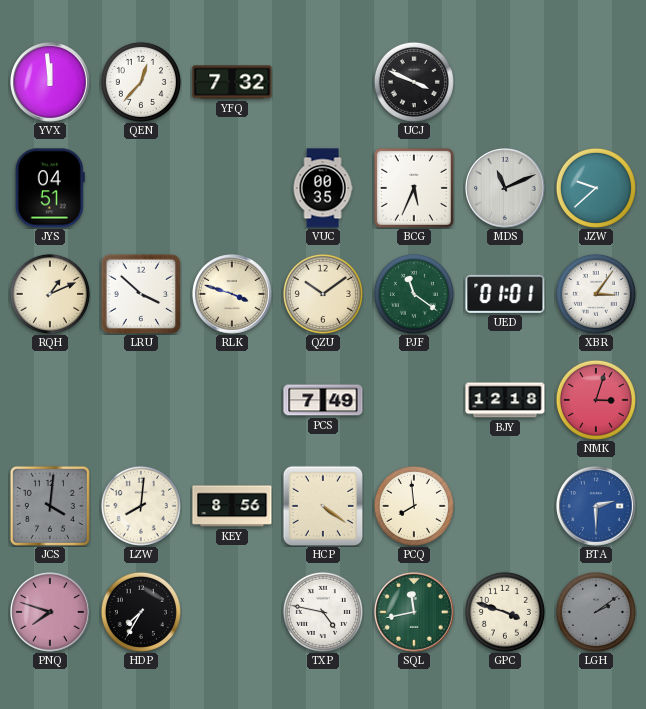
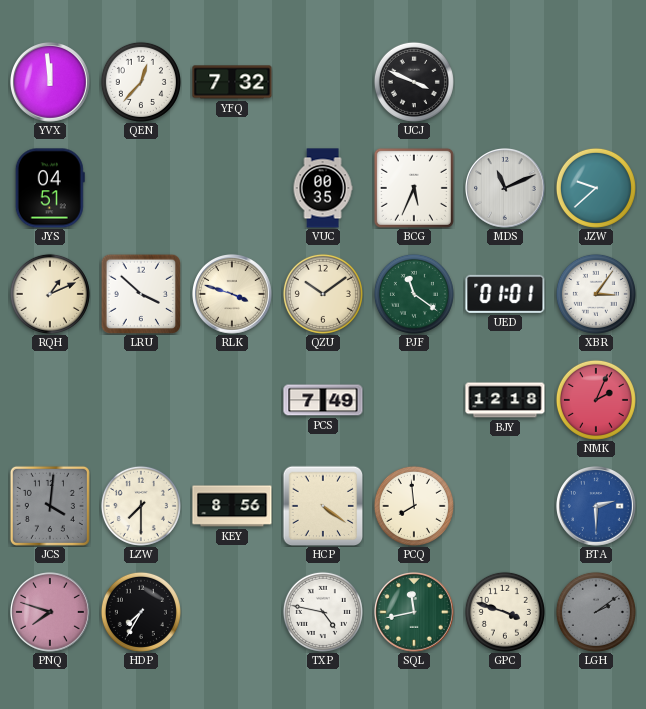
NMK: 3:03 -> 2:04
LZW: 8:01 -> 7:30
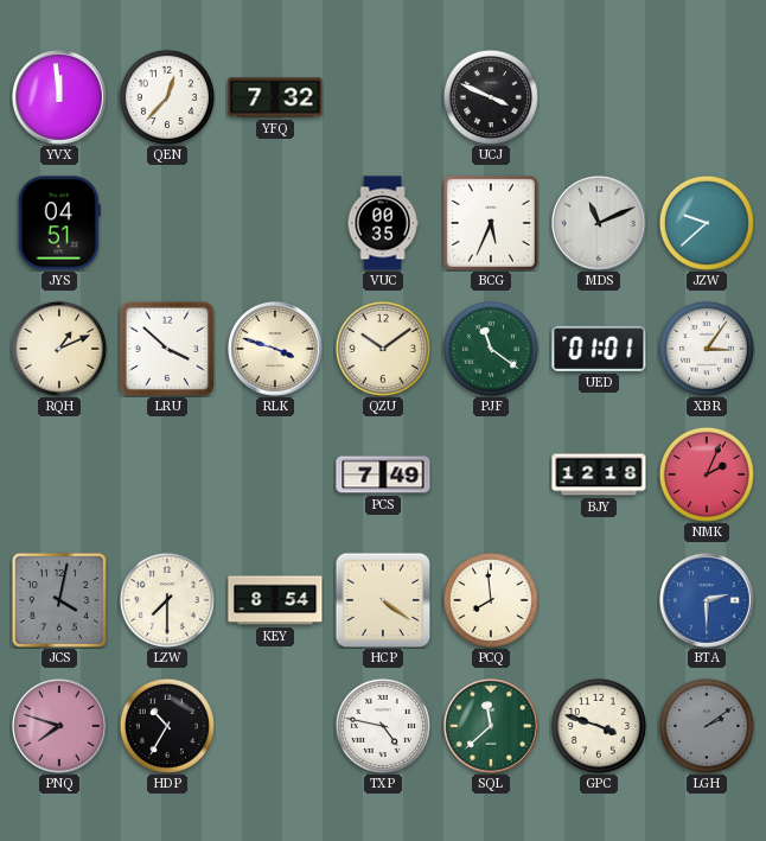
JCS: 4:01 -> 4:02
KEY: 8:56 -> 8:54
HDP: 7:35 -> 10:35
SQL: 11:43 -> 11:38
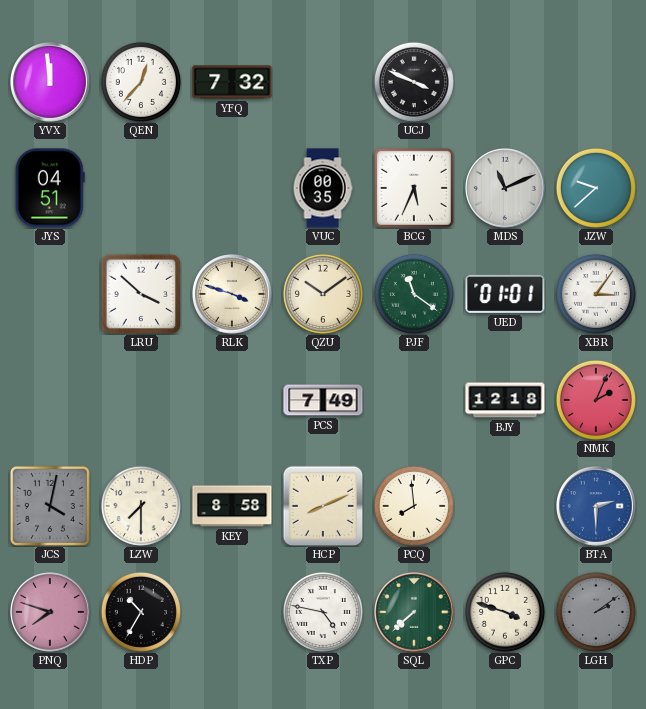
RQH: 1:11 -> none
KEY: 8:54 -> 8:58
HCP: 4:21 -> 8:11
SQL: 11:38 -> 7:38
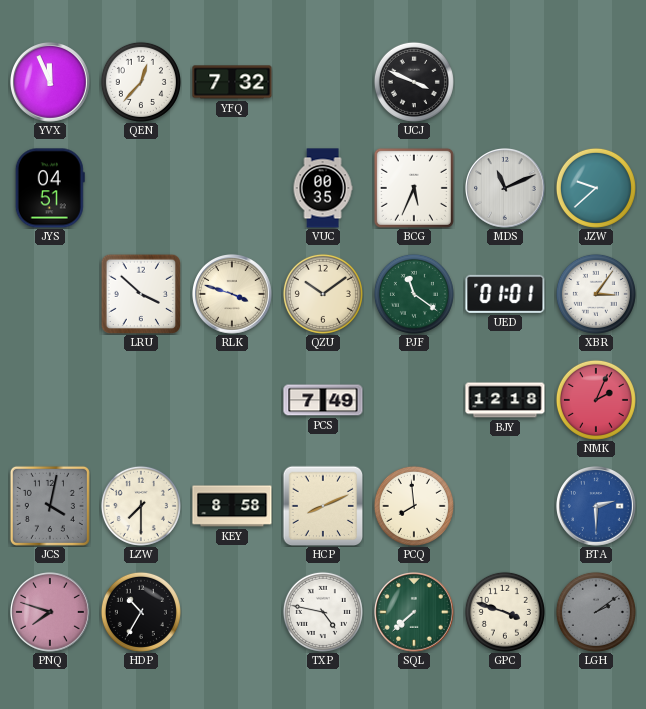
YVX: 11:59 -> 11:56
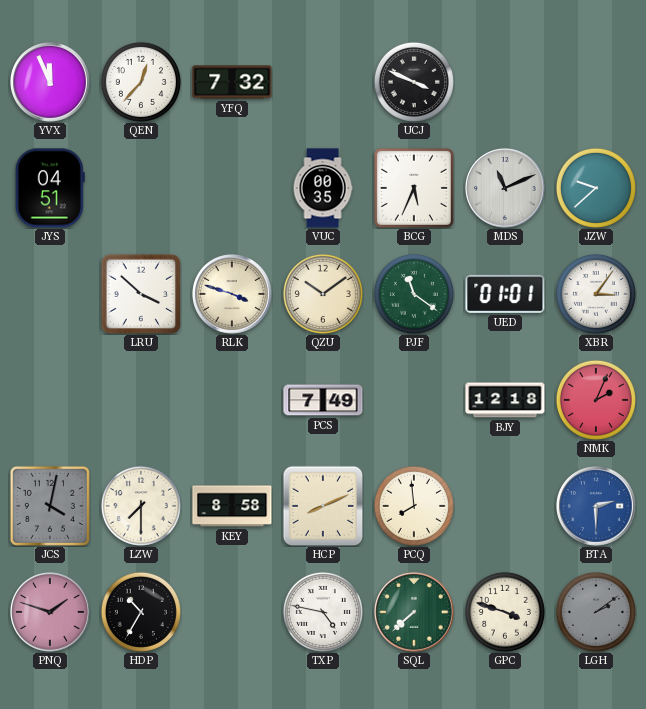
PNQ: 7:48 -> 1:48
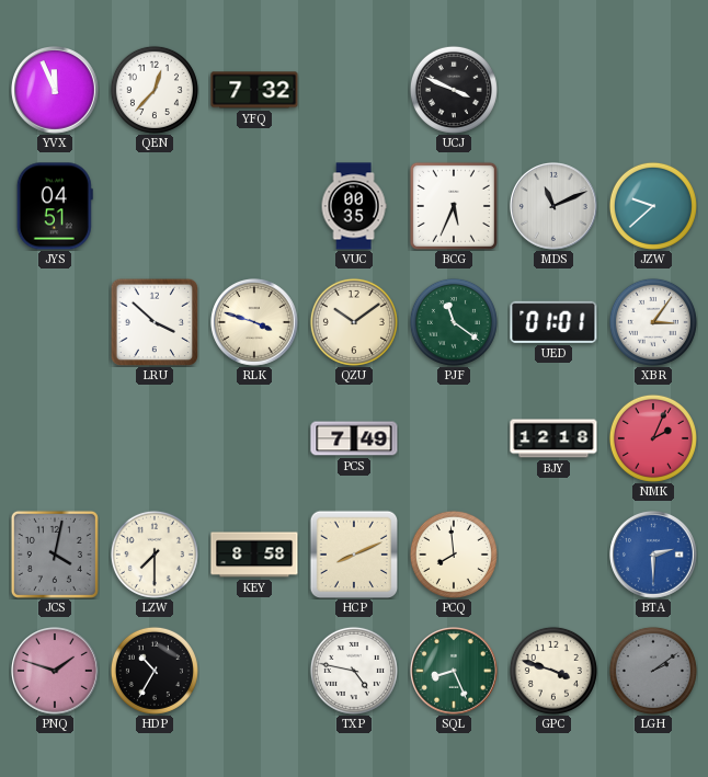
SQL: 7:38 -> 8:26
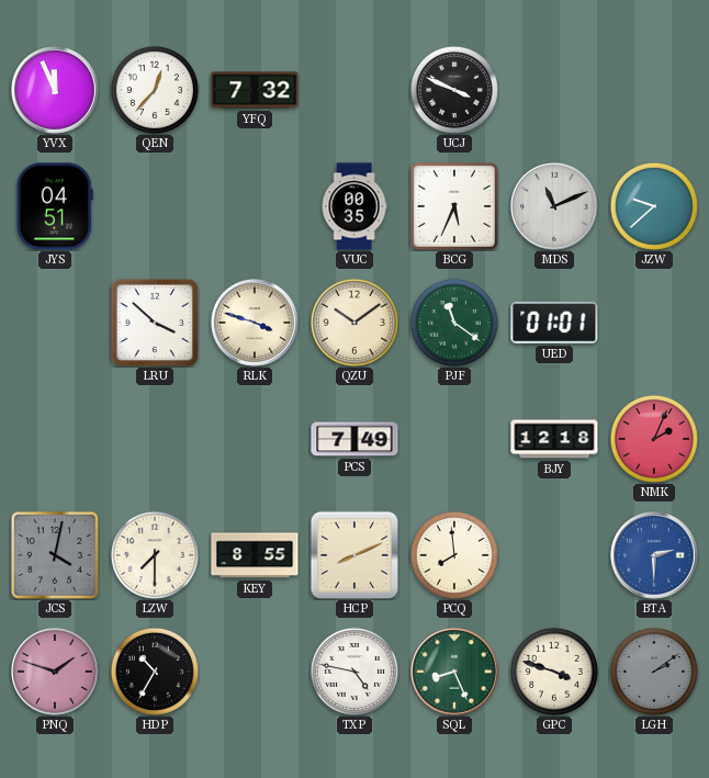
XBR: 3:06 -> none
KEY: 8:58 -> 8:55
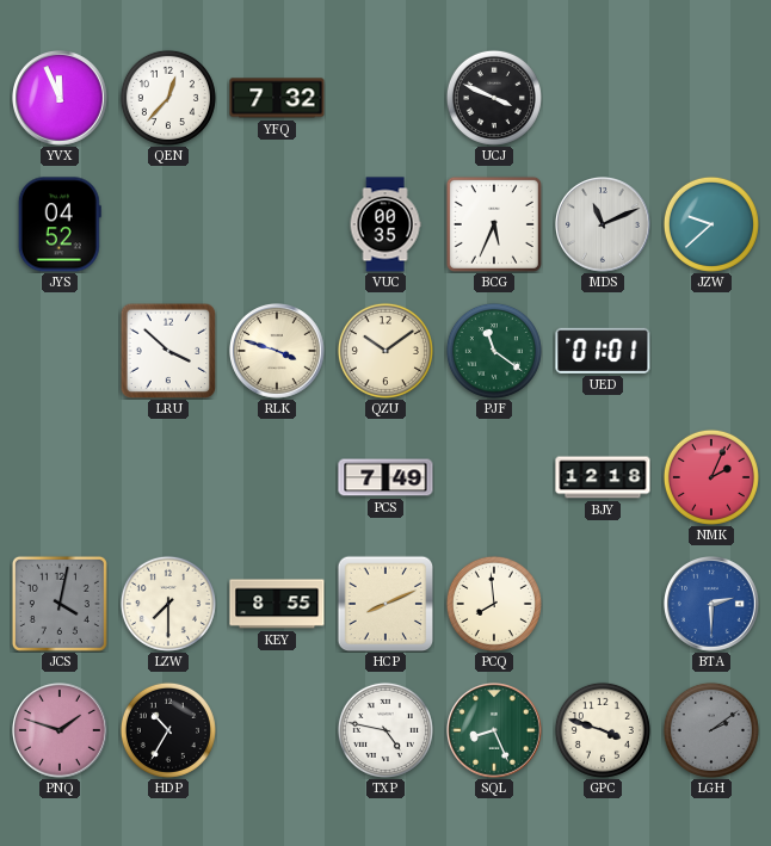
JYS: 04:51 -> 04:52
